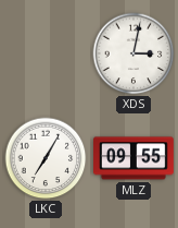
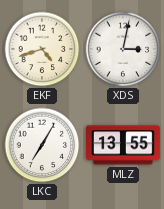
EKF: none -> 4:42
MLZ: 09:55 -> 13:55
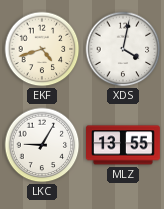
XDS: 3:02 -> 4:02
LKC: 7:05 -> 9:05
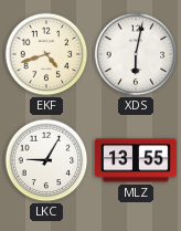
XDS: 4:02 -> 6:02
